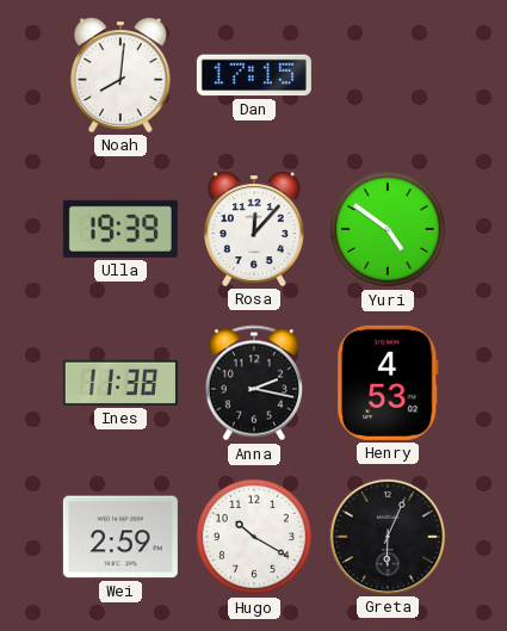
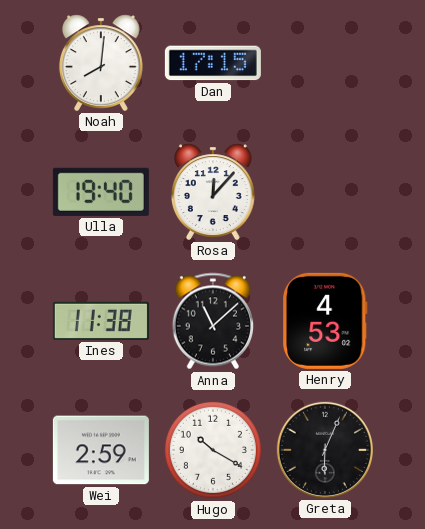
Ulla: 19:39 -> 19:40
Yuri: 4:51 -> none
Anna: 2:17 -> 11:08
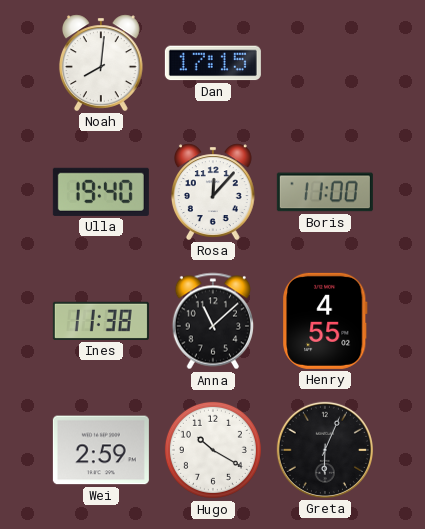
Boris: none -> 11:00
Henry: 4:53 -> 4:55
